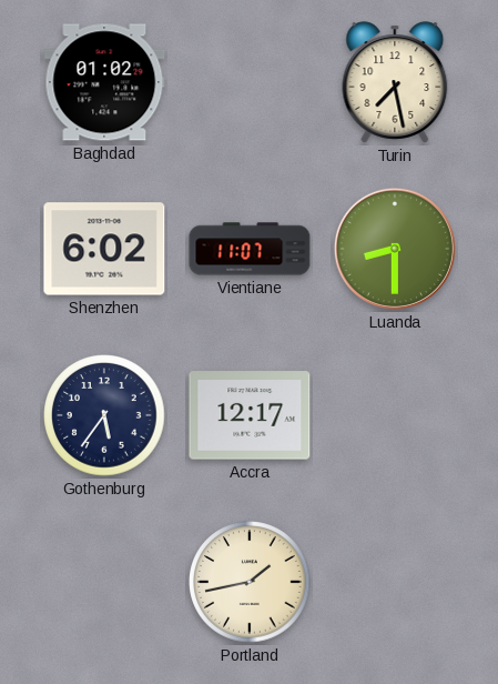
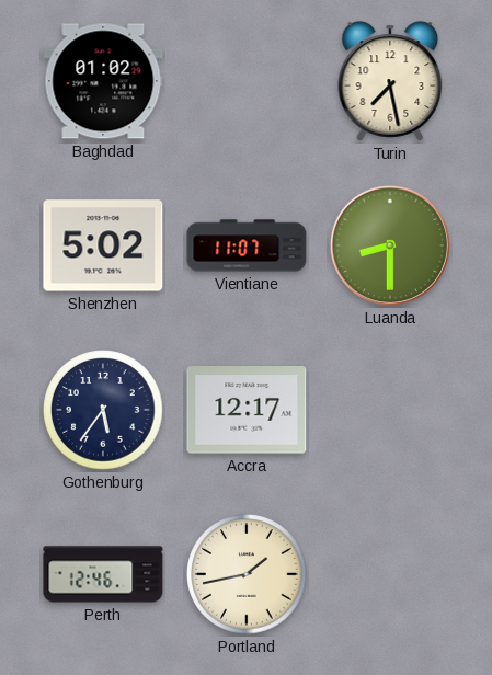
Shenzhen: 6:02 -> 5:02
Perth: none -> 12:46
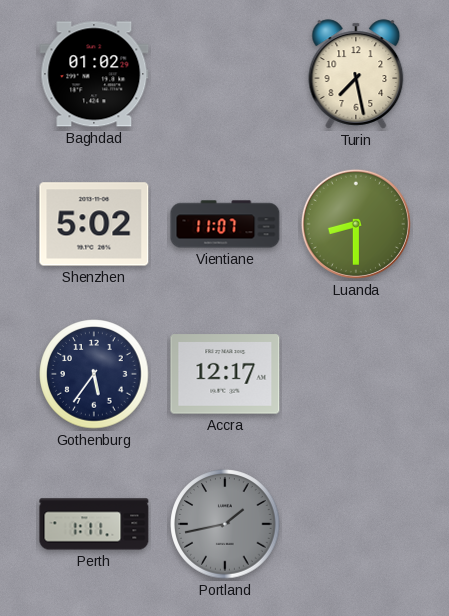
Perth: 12:46 -> 1:11
Portland dial: cream -> grey
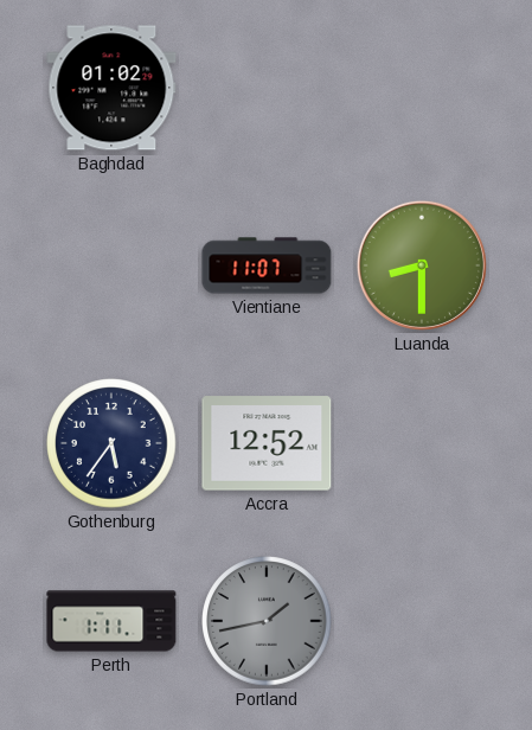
Turin: 7:28 -> none
Shenzhen: 5:02 -> none
Accra: 12:17 -> 12:52
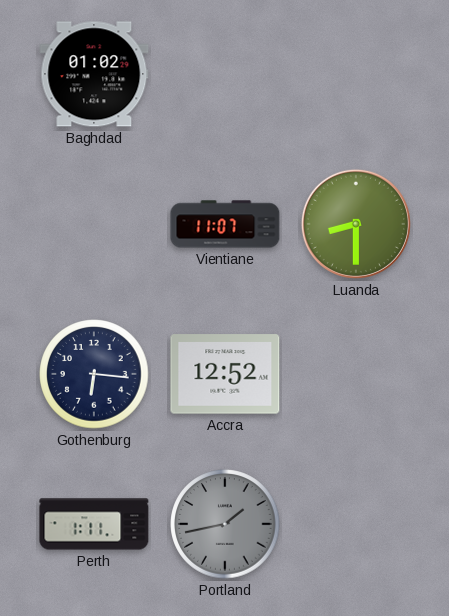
Gothenburg: 5:36 -> 6:16
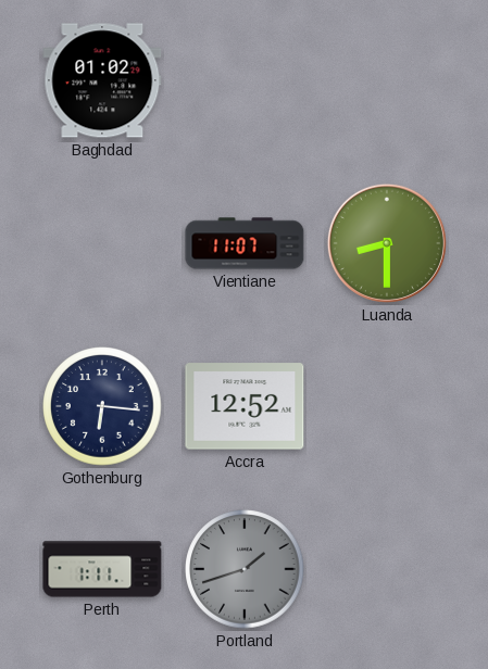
Portland: 1:43 -> 1:42
